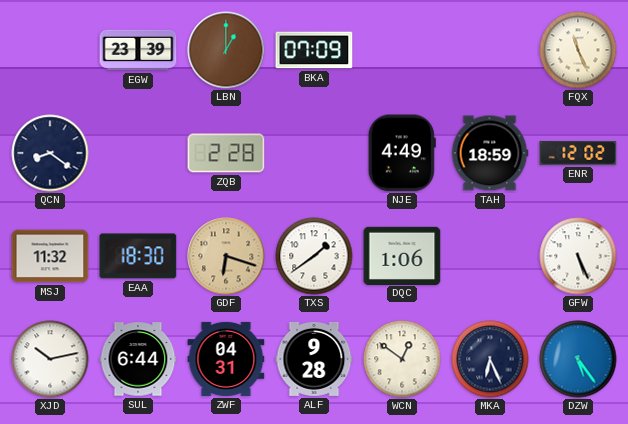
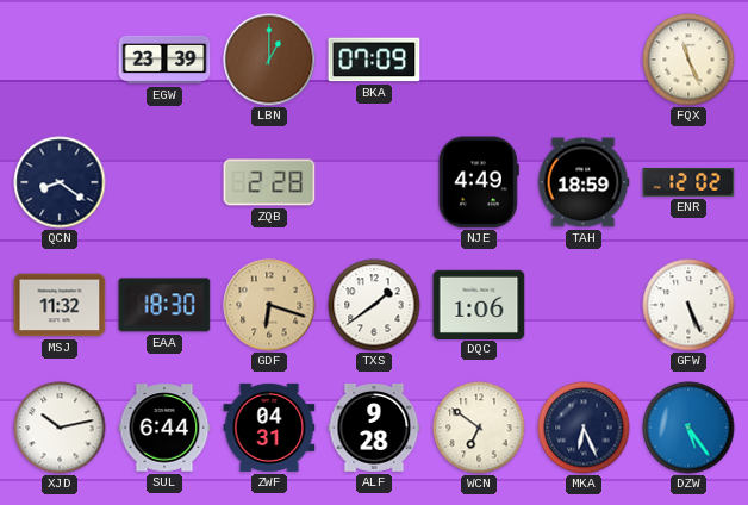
WCN: 12:51 -> 6:51
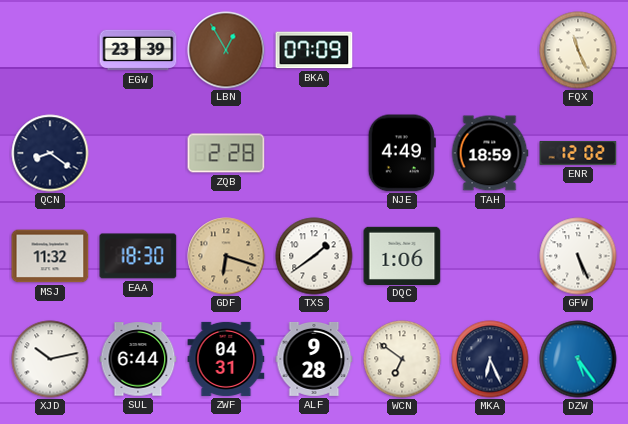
LBN: 1:00 -> 12:55
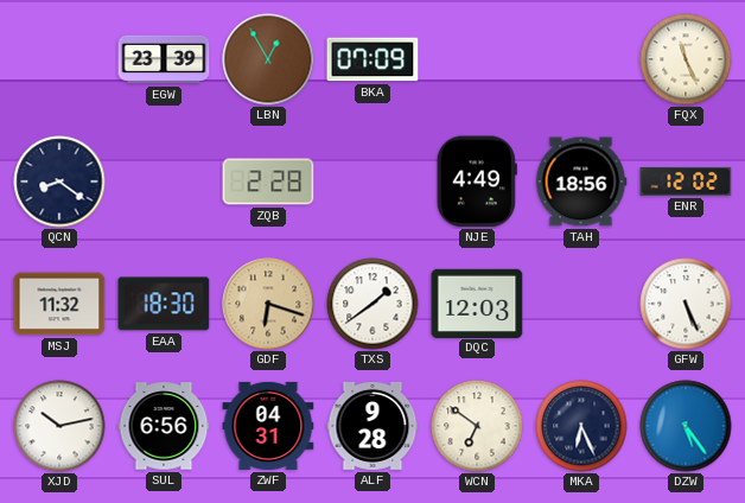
TAH: 18:59 -> 18:56
DQC: 1:06 -> 12:03
SUL: 6:44 -> 6:56
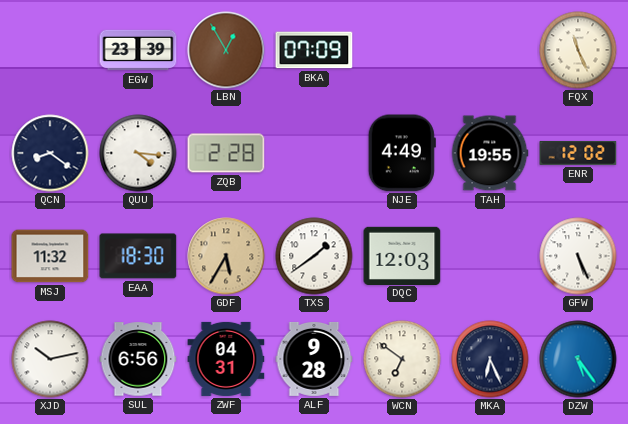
QUU: none -> 4:16
TAH: 18:56 -> 19:55
GDF: 6:18 -> 5:35
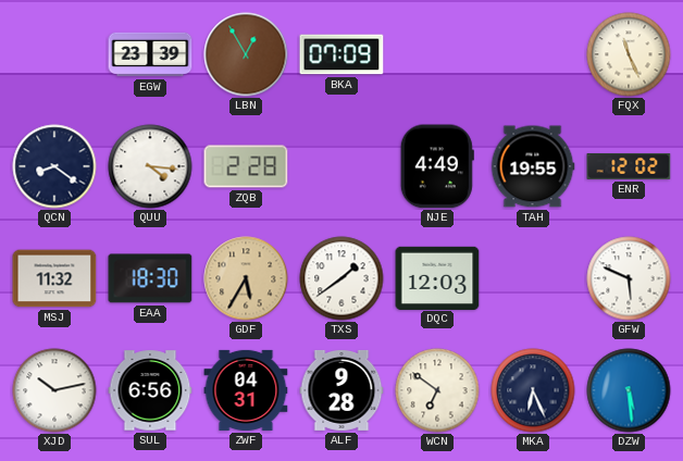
GFW: 5:26 -> 5:49
DZW: 5:24 -> 5:29
